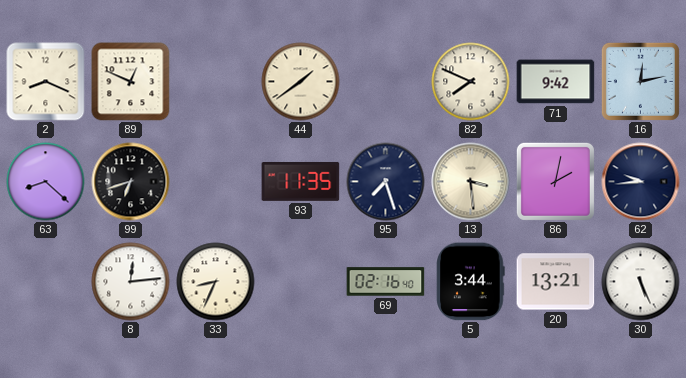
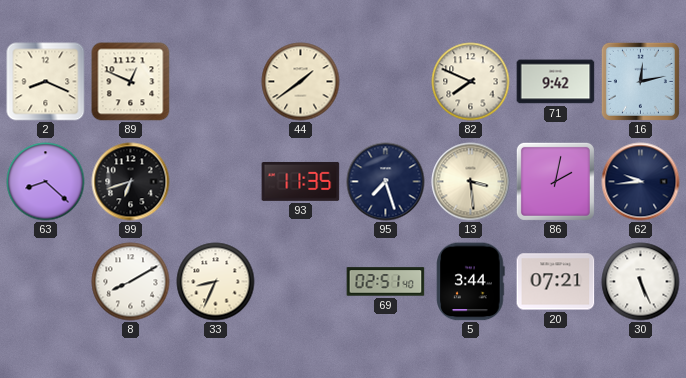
8: 12:14 -> 8:10
69: 02:16 -> 02:51
20: 13:21 -> 07:21
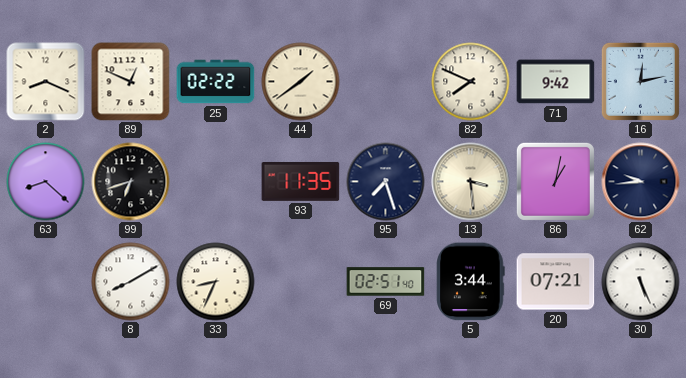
25: none -> 02:22
86: 2:02 -> 1:02
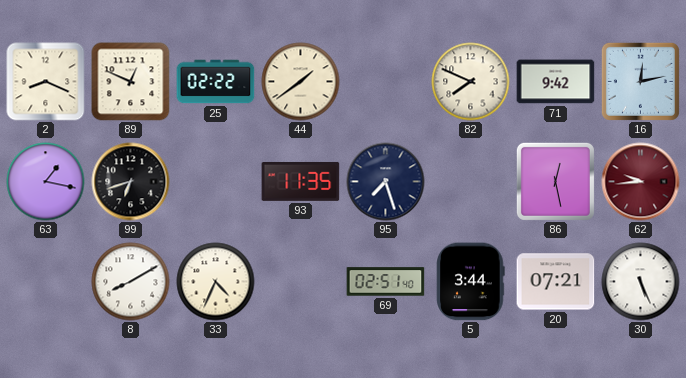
63: 8:22 -> 1:17
13: 3:29 -> none
86: 1:02 -> 12:28
62 dial: navy -> burgundy
33: 8:34 -> 4:34
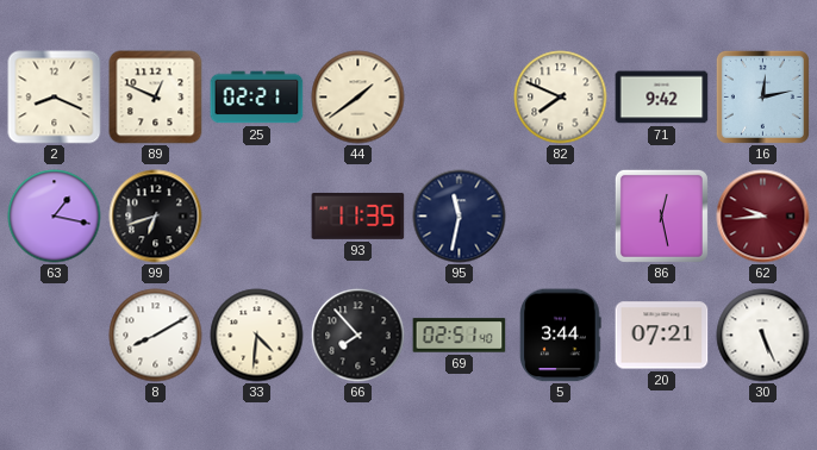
25: 02:22 -> 02:21
95: 7:27 -> 11:32
33: 4:34 -> 4:31
66: none -> 7:53
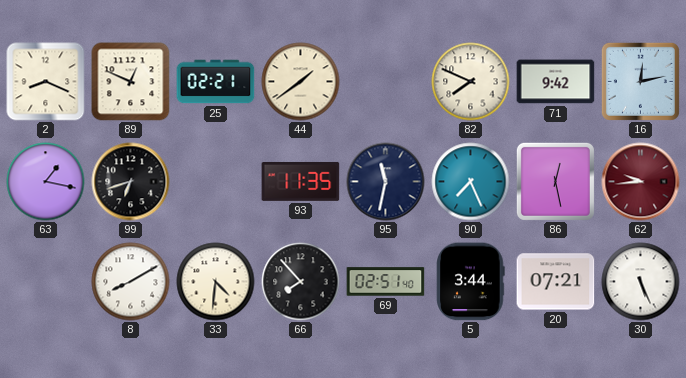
90: none -> 7:26
